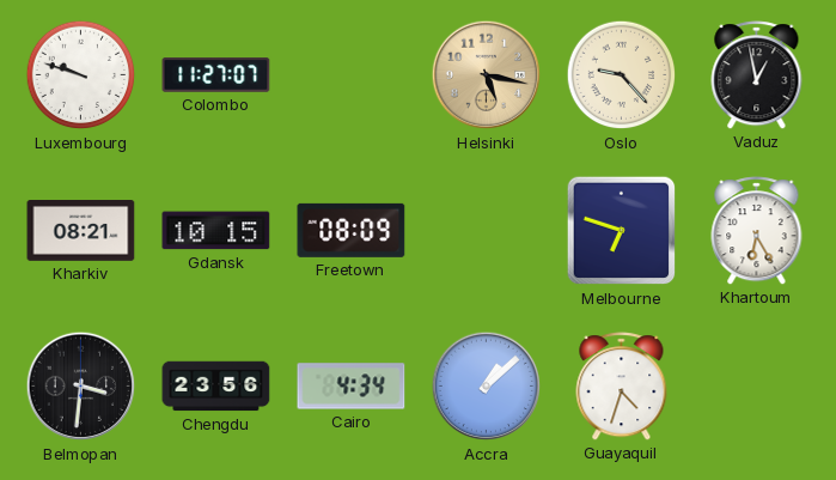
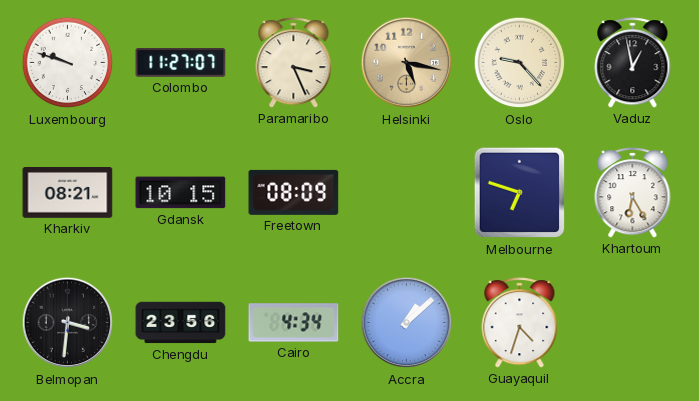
Paramaribo: none -> 3:26
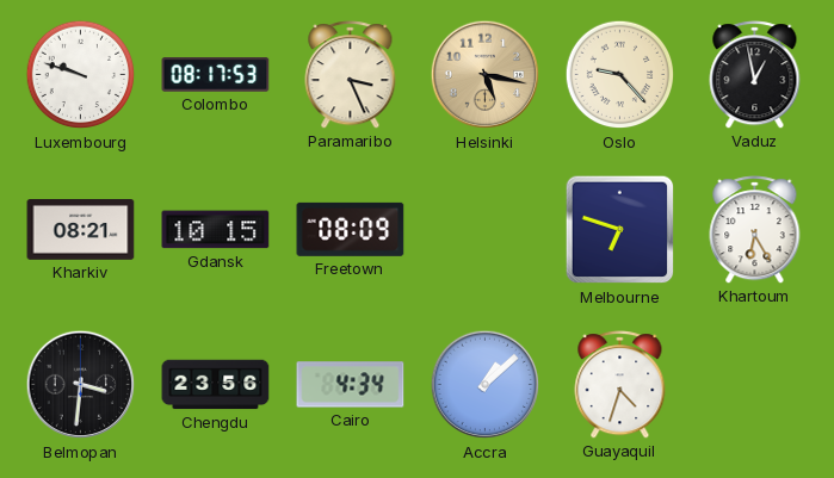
Colombo: 11:27 -> 08:17
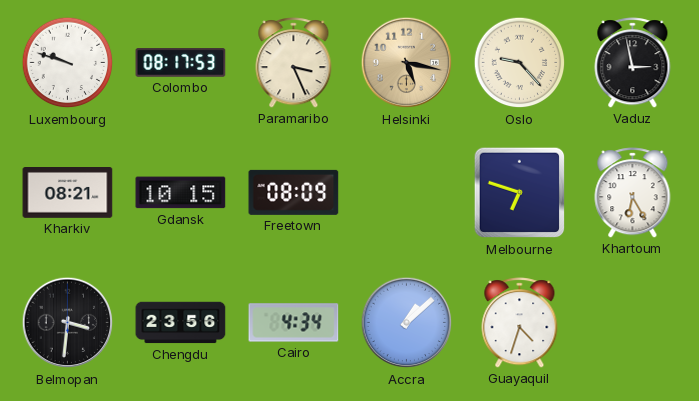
Vaduz: 12:58 -> 2:58
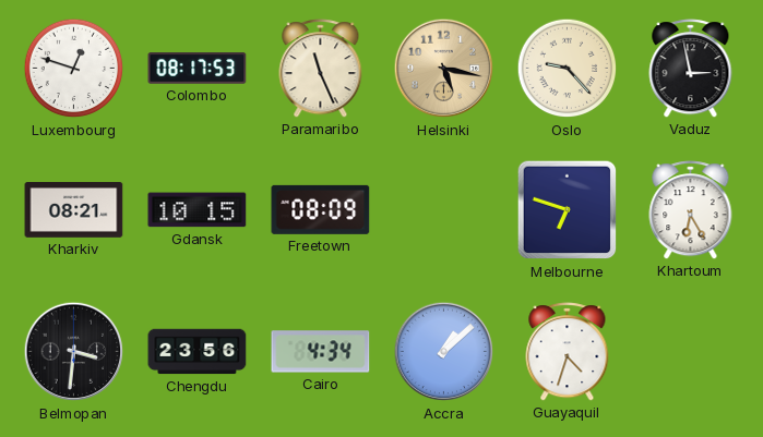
Luxembourg: 9:48 -> 12:48
Paramaribo: 3:26 -> 11:26
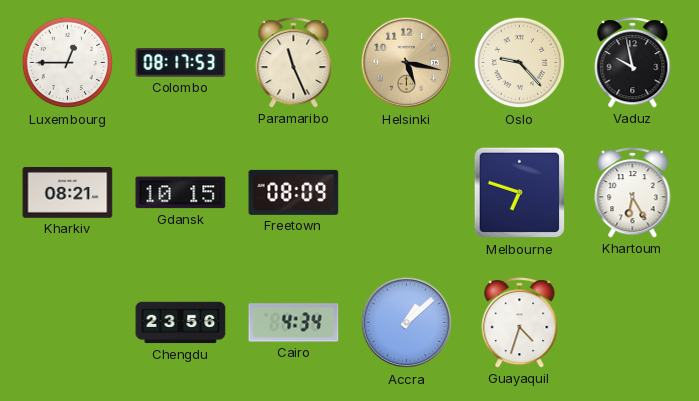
Luxembourg: 12:48 -> 12:45
Vaduz: 2:58 -> 9:58
Belmopan: 3:31 -> none
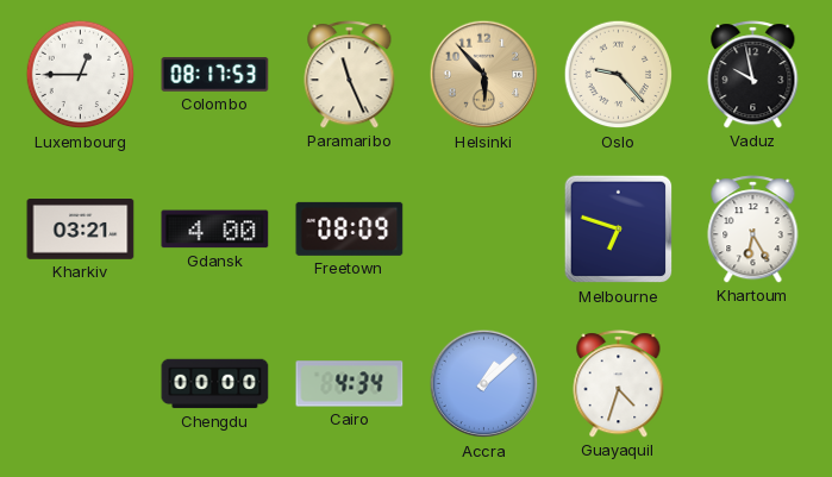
Helsinki: 5:17 -> 5:53
Kharkiv: 08:21 -> 03:21
Gdansk: 10:15 -> 4:00
Chengdu: 23:56 -> 00:00
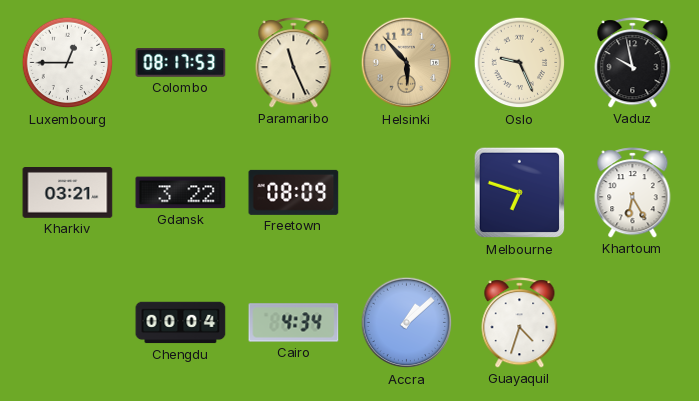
Oslo: 9:23 -> 9:26
Gdansk: 4:00 -> 3:22
Chengdu: 00:00 -> 00:04
